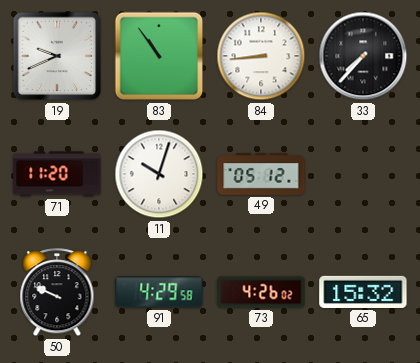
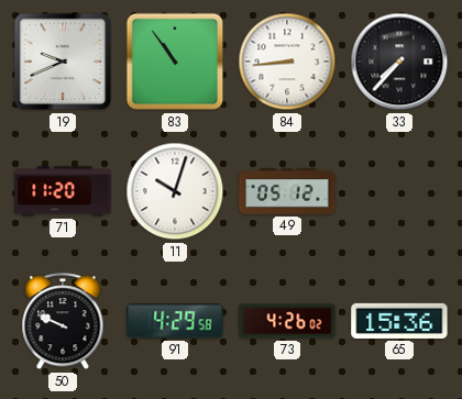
65: 15:32 -> 15:36
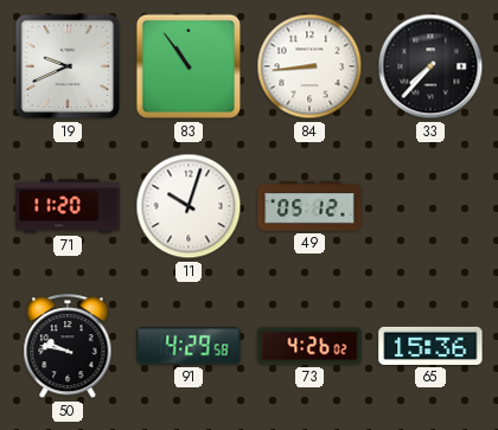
50: 9:49 -> 9:47
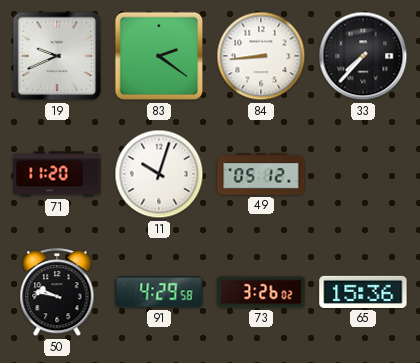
83: 10:54 -> 2:21
73: 4:26 -> 3:26
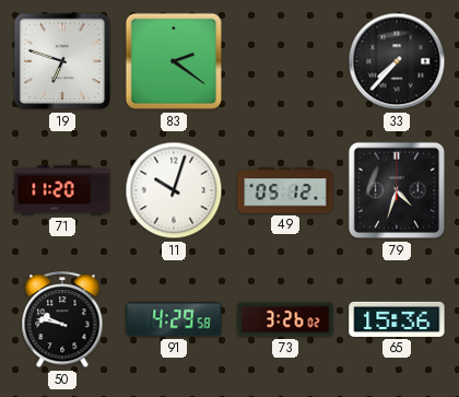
19: 9:41 -> 6:48
84: 8:44 -> none
79: none -> 4:33
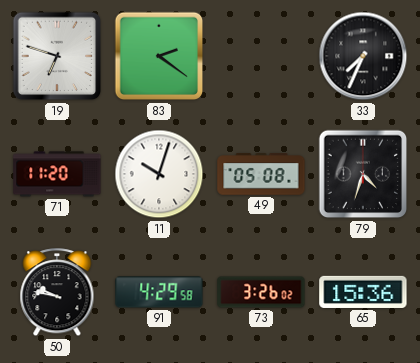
33: 7:37 -> 7:34
49: 05:12 -> 05:08
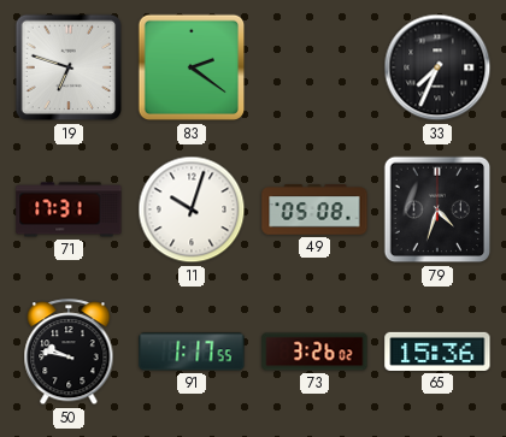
71: 11:20 -> 17:31
91: 4:29 -> 1:17
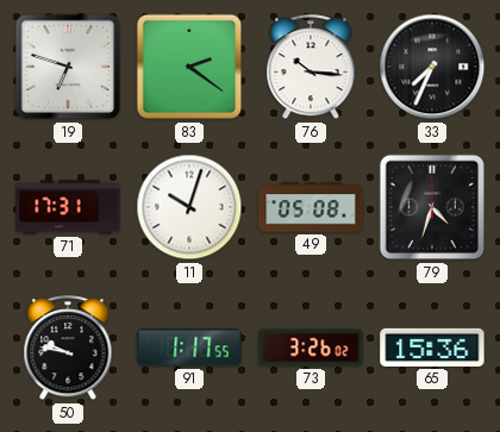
76: none -> 10:16
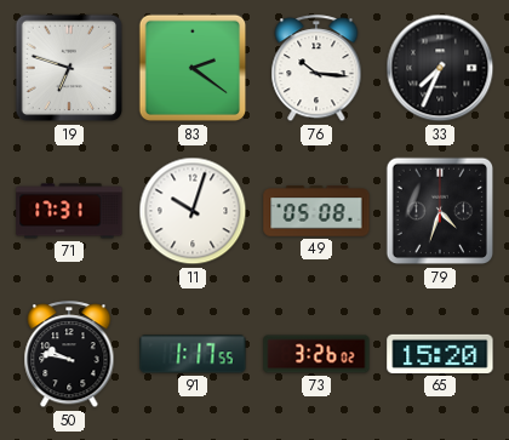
65: 15:36 -> 15:20
